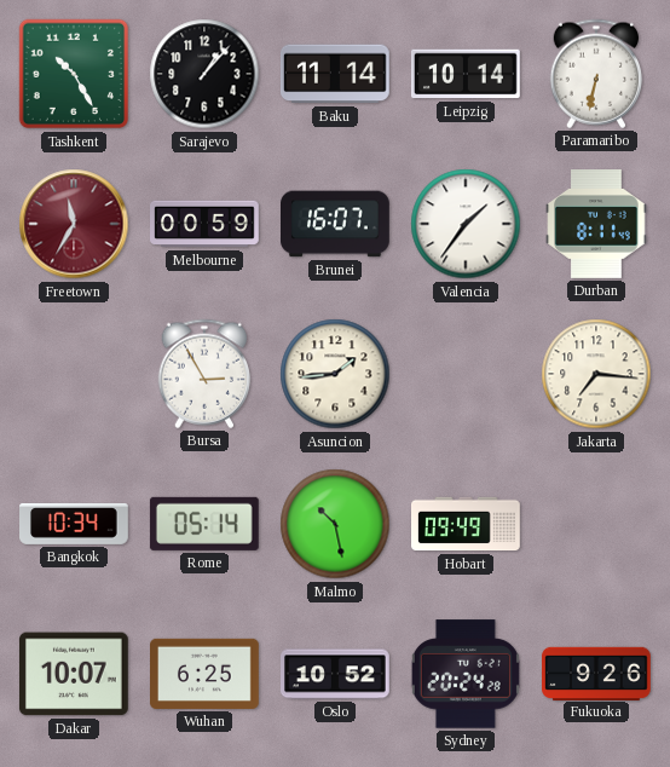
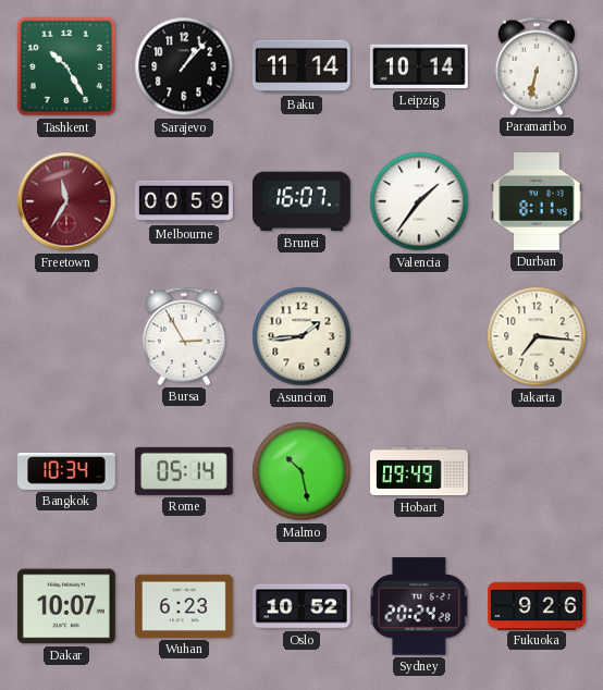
Wuhan: 6:25 -> 6:23
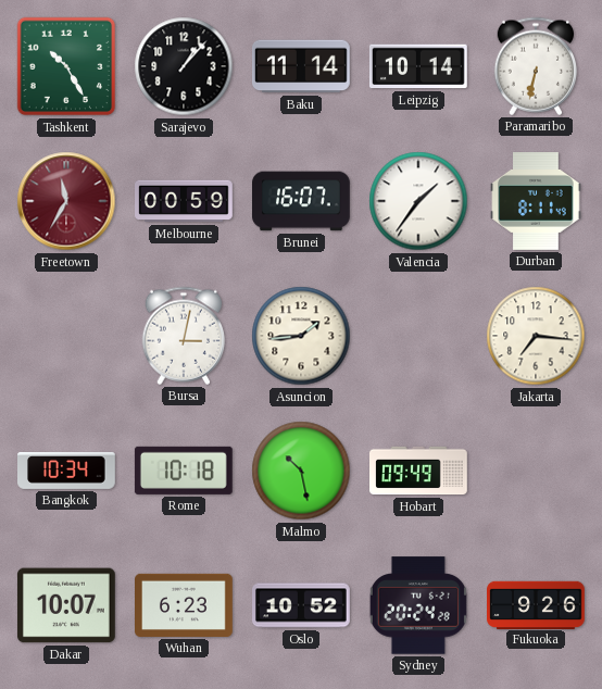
Bursa: 2:55 -> 3:02
Rome: 05:14 -> 10:18
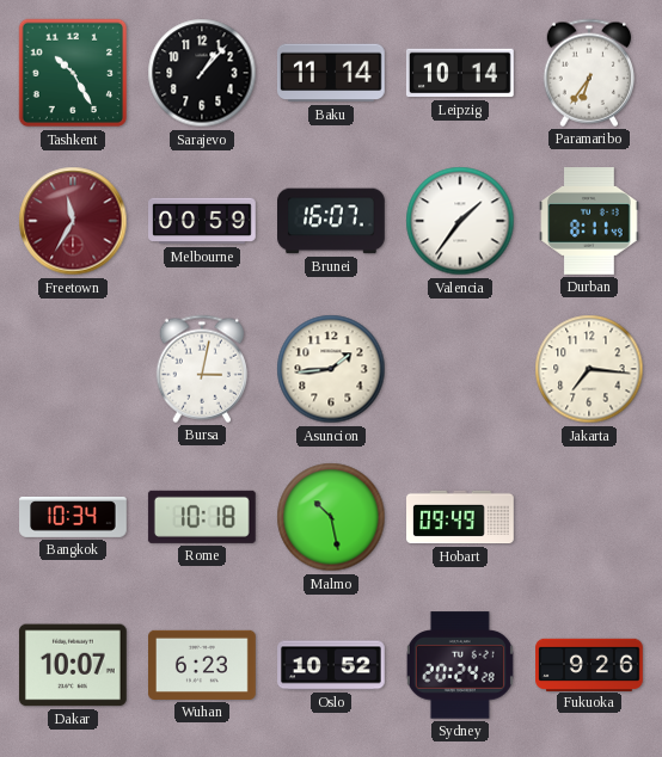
Paramaribo: 6:32 -> 6:36
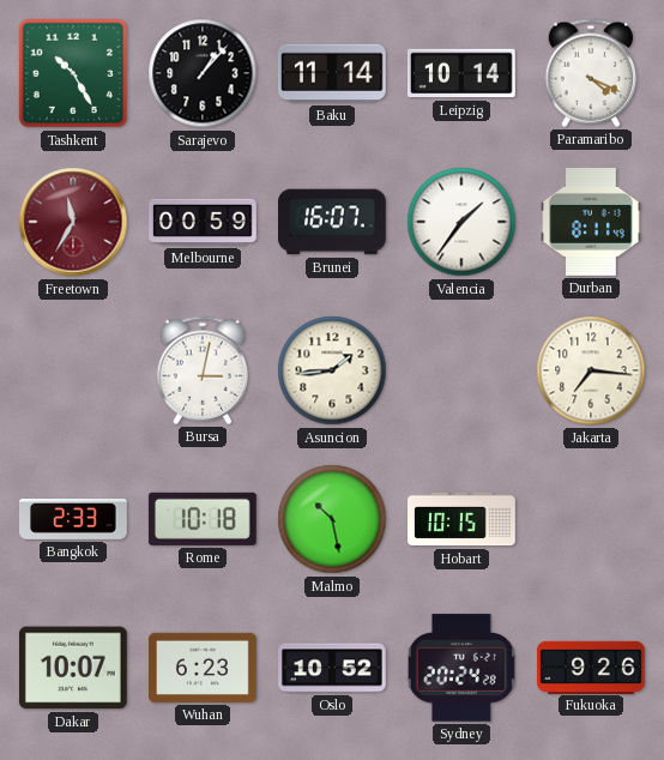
Paramaribo: 6:36 -> 4:19
Bangkok: 10:34 -> 2:33
Hobart: 09:49 -> 10:15
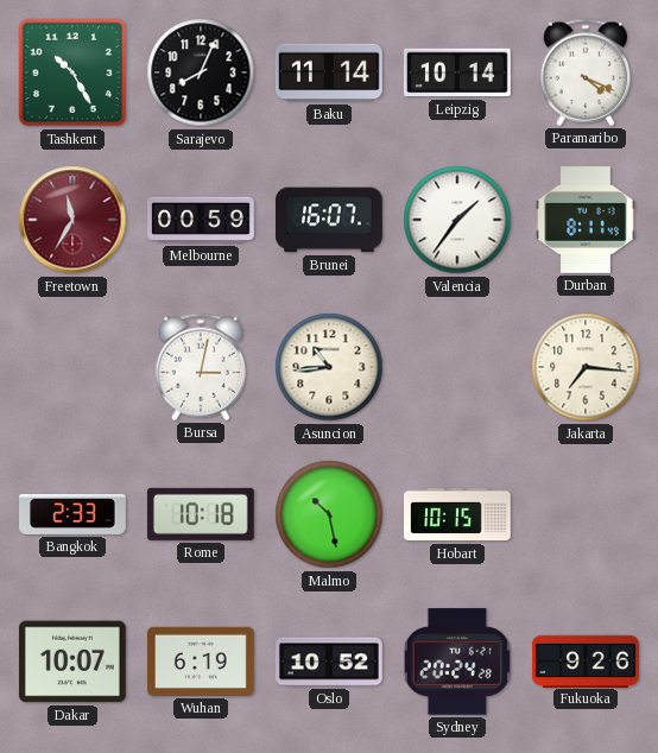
Sarajevo: 1:07 -> 8:04
Asuncion: 1:44 -> 10:44
Wuhan: 6:23 -> 6:19
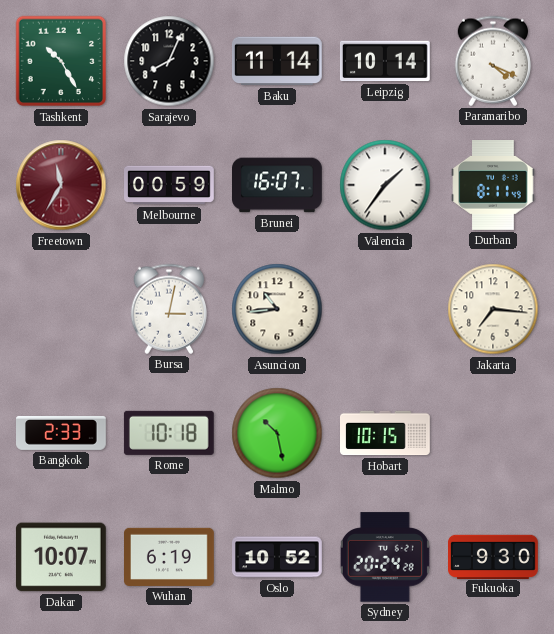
Fukuoka: 9:26 -> 9:30
